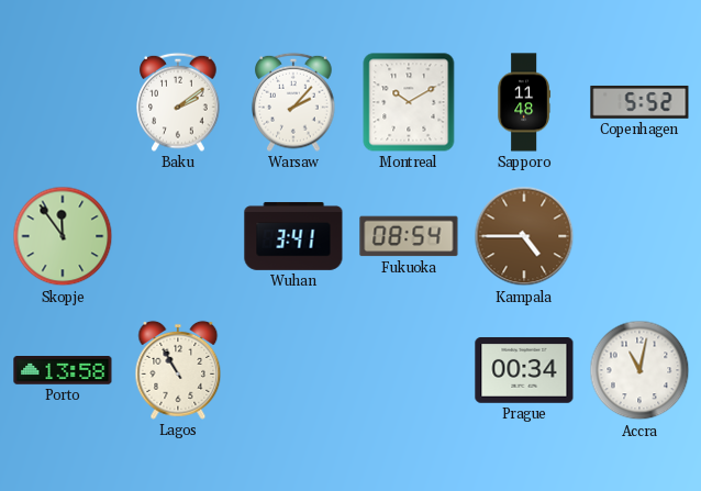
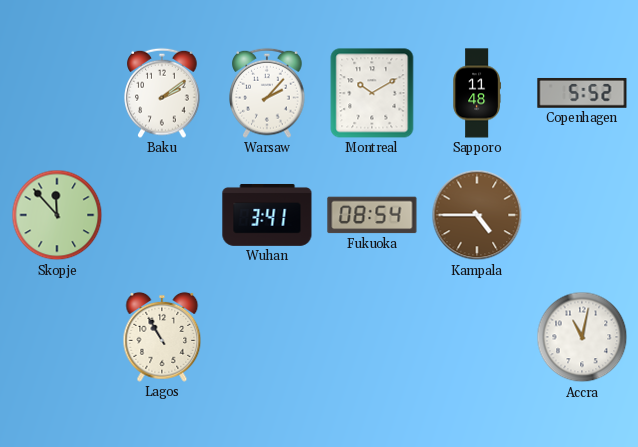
Skopje: 11:54 -> 11:53
Porto: 13:58 -> none
Prague: 00:34 -> none
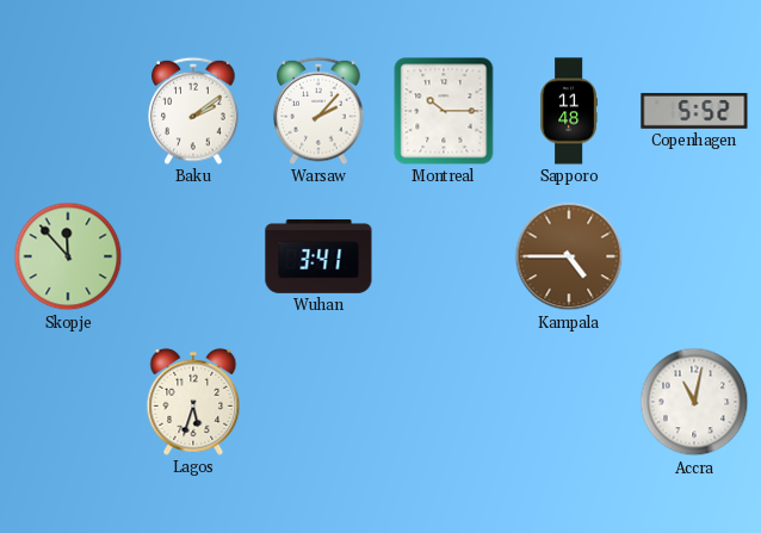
Montreal: 10:10 -> 10:15
Fukuoka: 08:54 -> none
Lagos: 10:55 -> 5:33
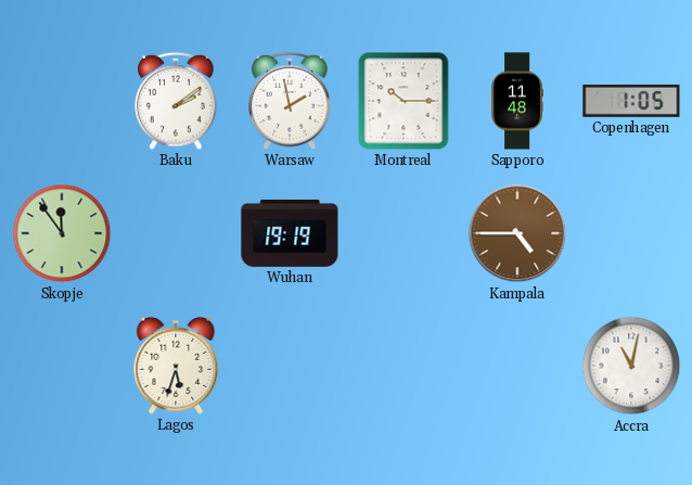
Warsaw: 2:07 -> 1:58
Copenhagen: 5:52 -> 1:05
Skopje: 11:53 -> 11:54
Wuhan: 3:41 -> 19:19
